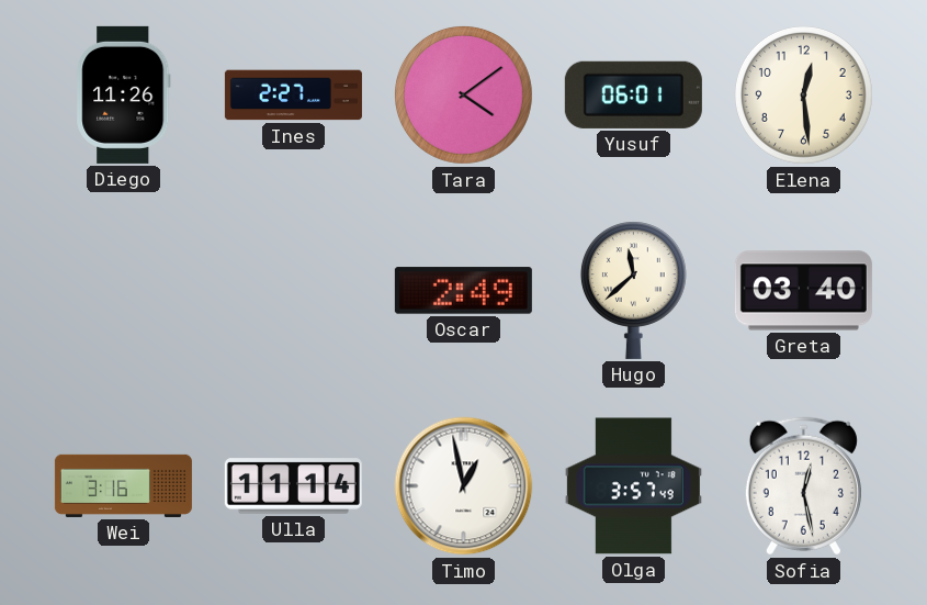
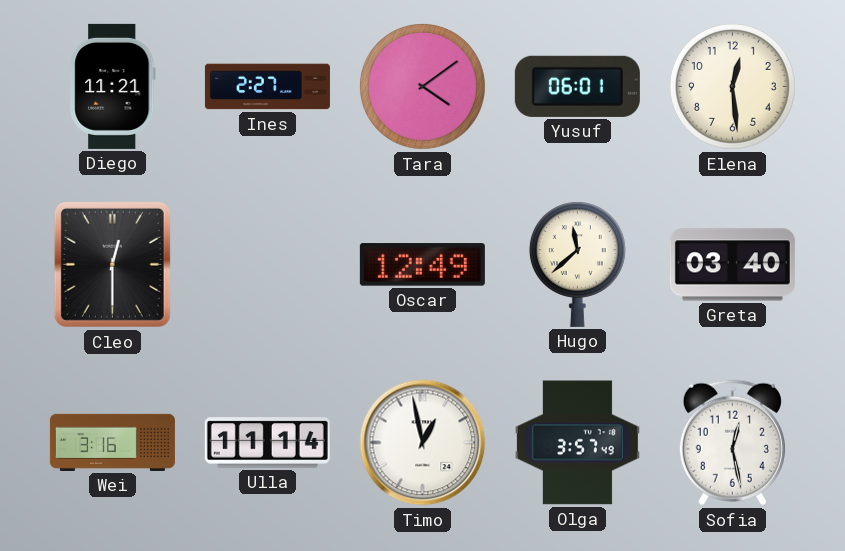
Diego: 11:26 -> 11:21
Cleo: none -> 12:30
Oscar: 2:49 -> 12:49
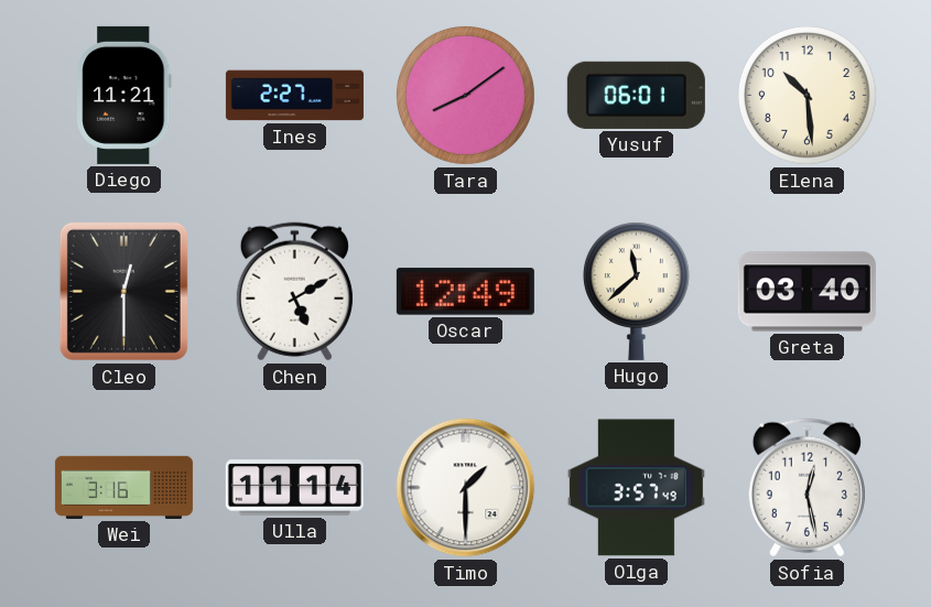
Tara: 4:09 -> 8:09
Elena: 12:29 -> 10:29
Chen: none -> 5:10
Timo: 12:58 -> 1:30
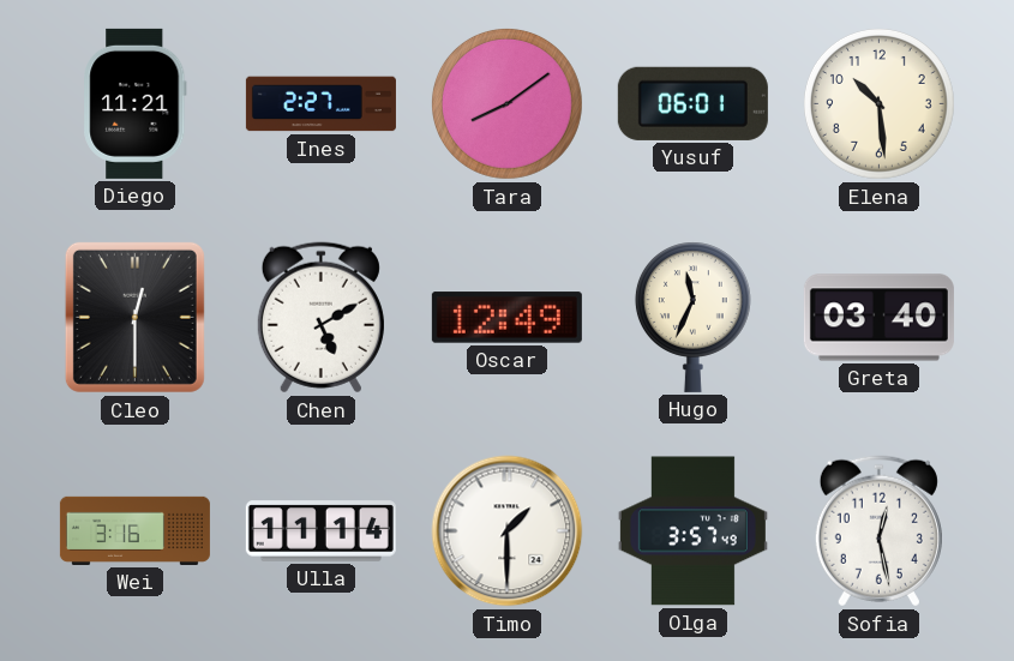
Hugo: 11:38 -> 11:34
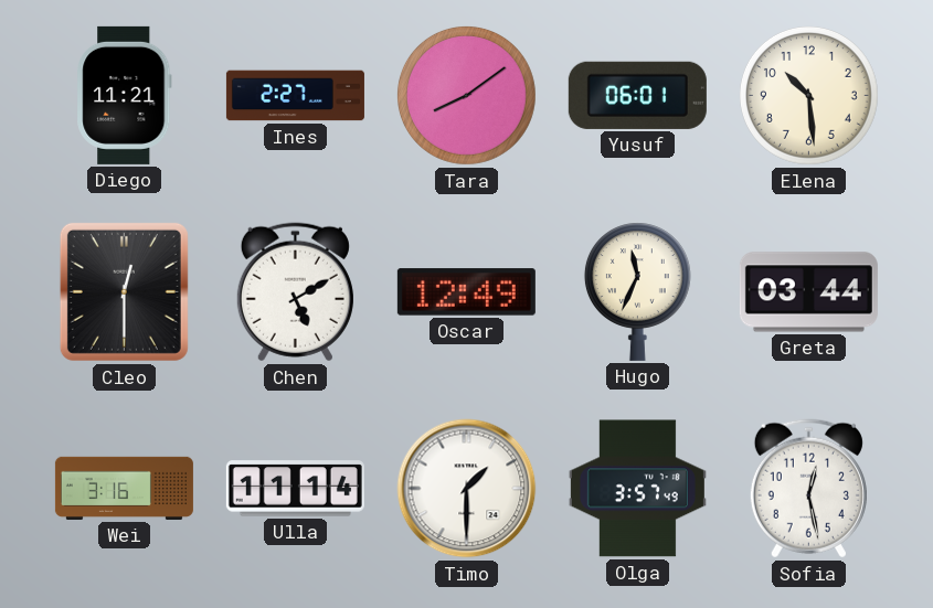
Greta: 03:40 -> 03:44
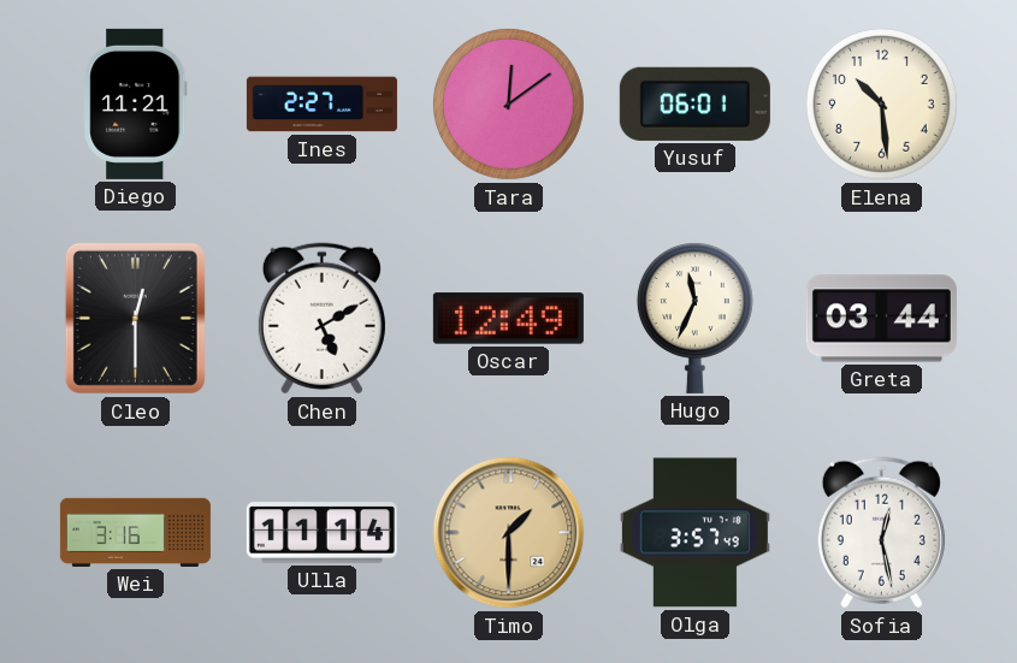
Tara: 8:09 -> 12:09
Timo dial: white -> champagne
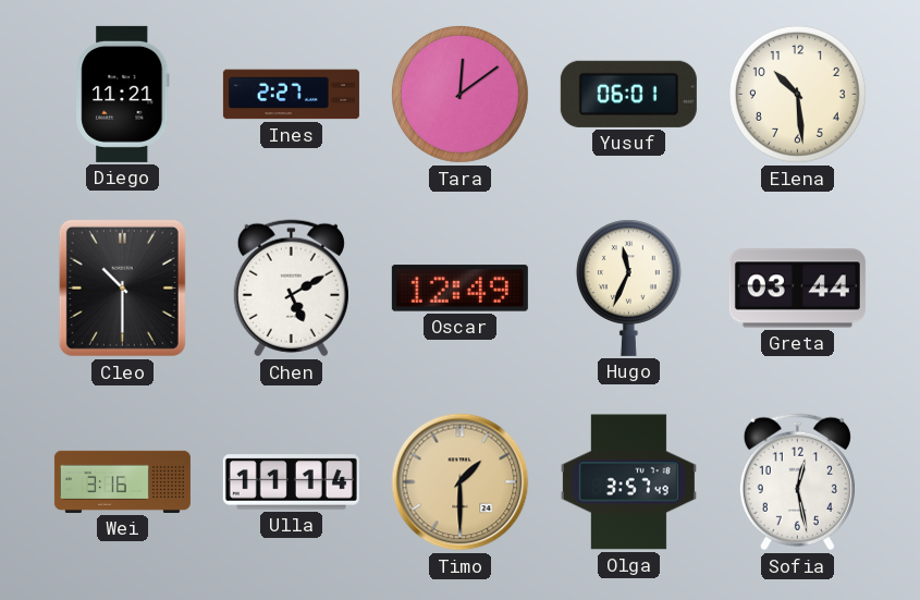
Cleo: 12:30 -> 10:30
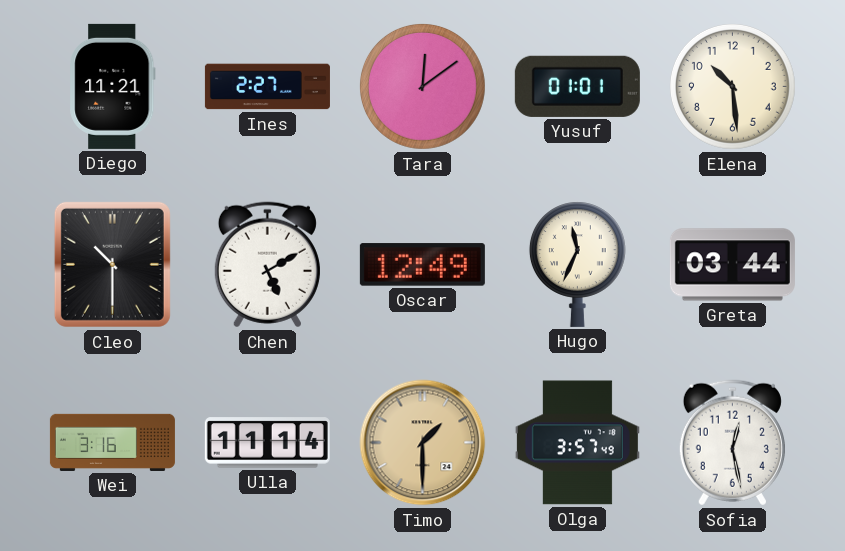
Yusuf: 06:01 -> 01:01
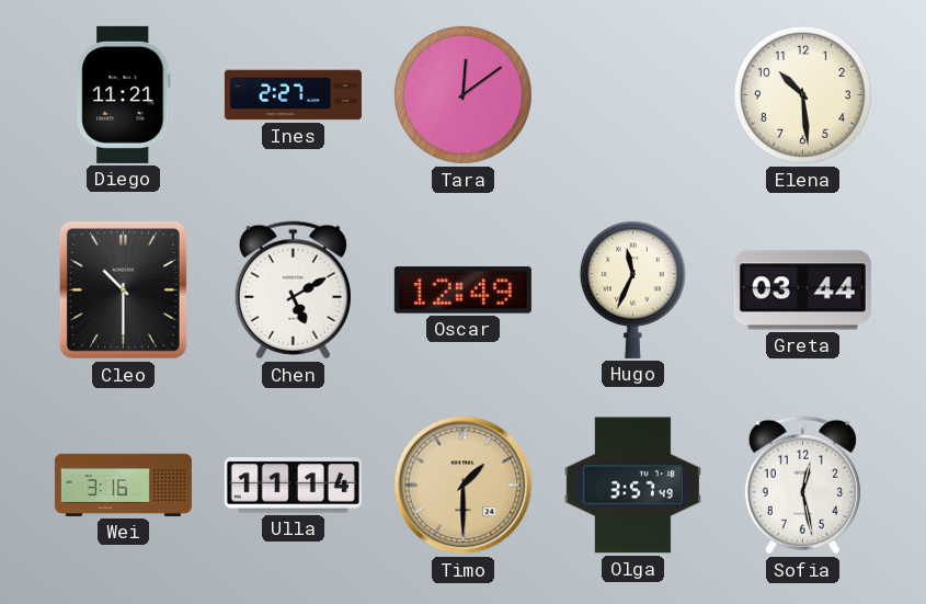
Yusuf: 01:01 -> none
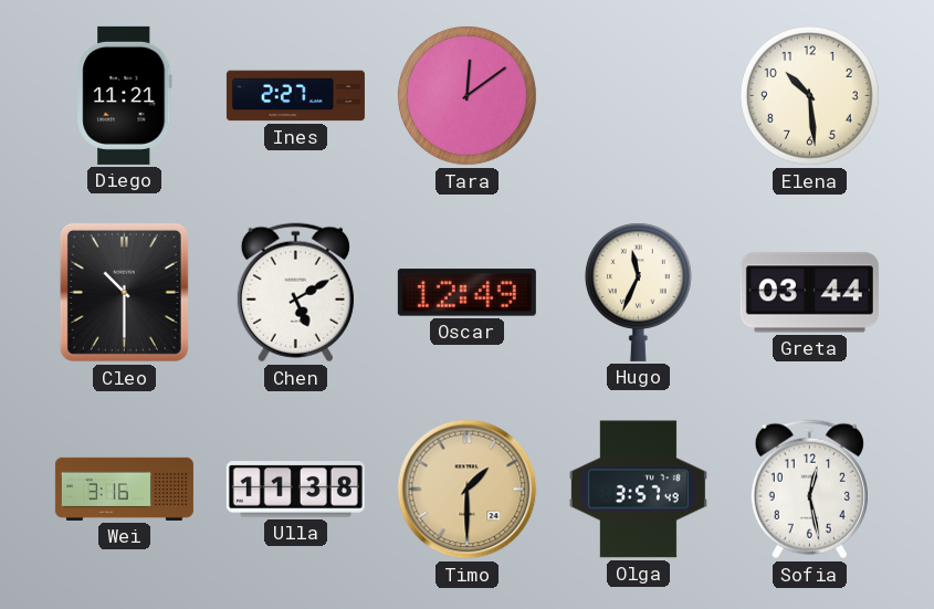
Ulla: 11:14 -> 11:38
